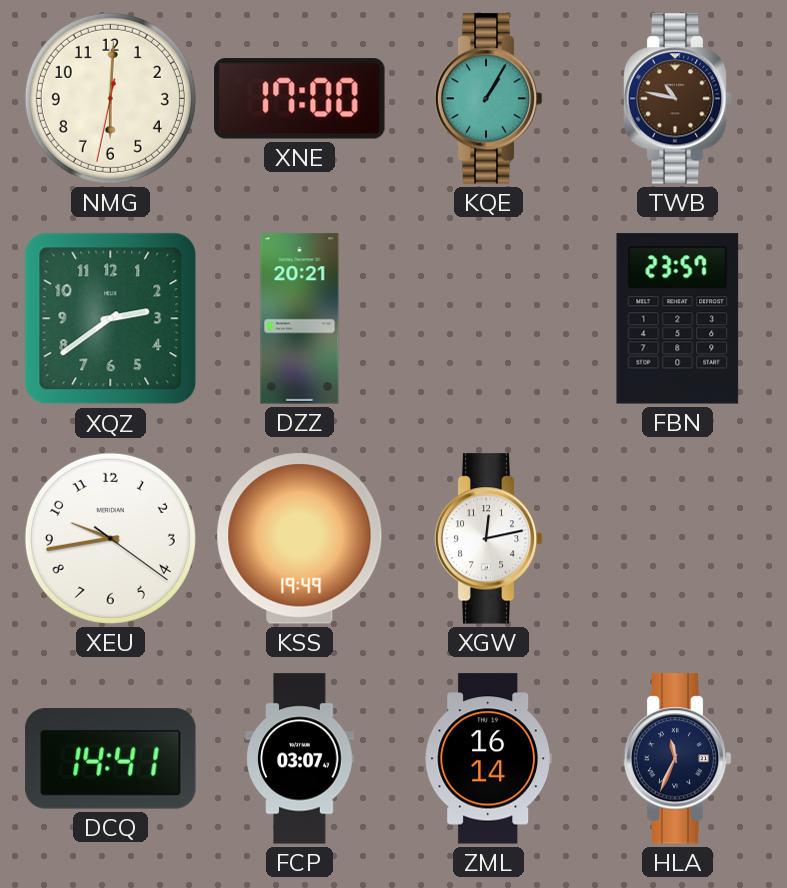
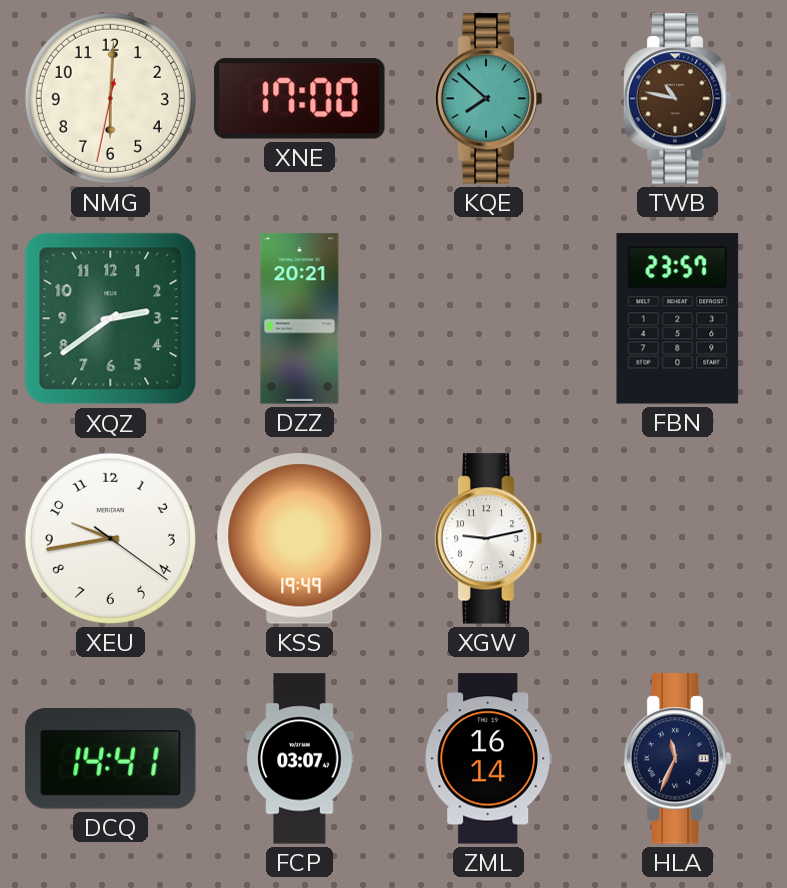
KQE: 1:05 -> 7:52
XGW: 12:13 -> 9:13
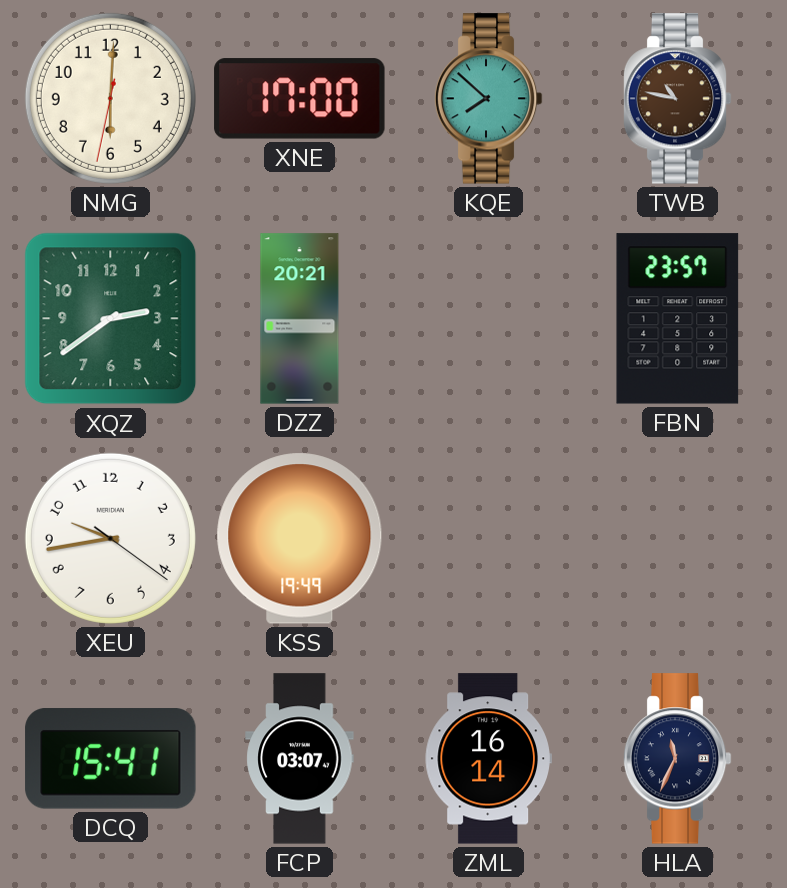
XGW: 9:13 -> none
DCQ: 14:41 -> 15:41
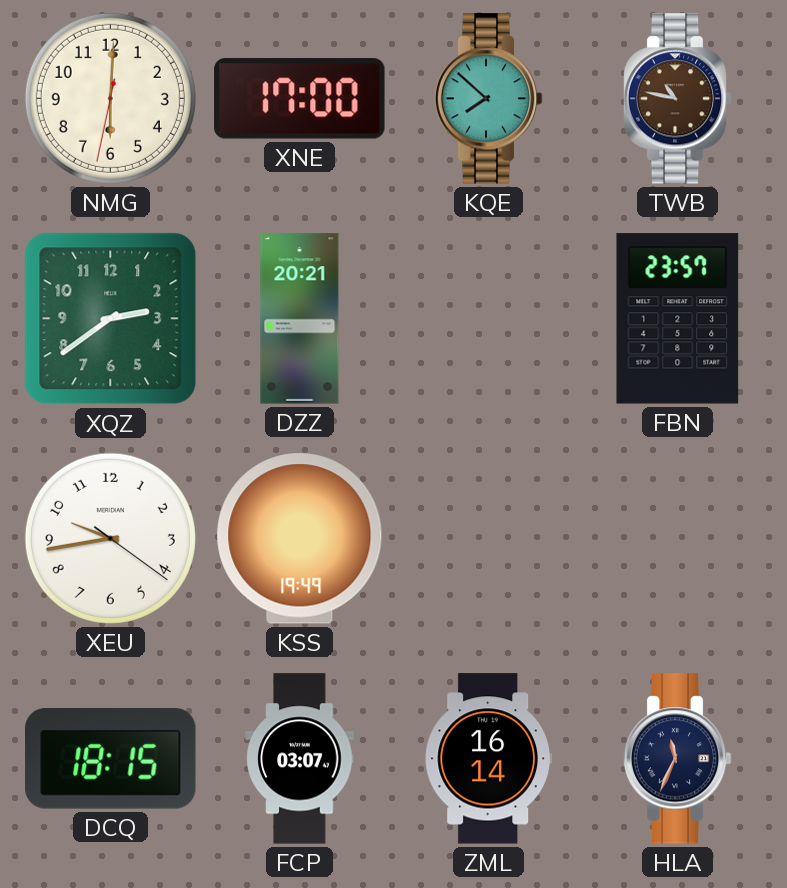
DCQ: 15:41 -> 18:15
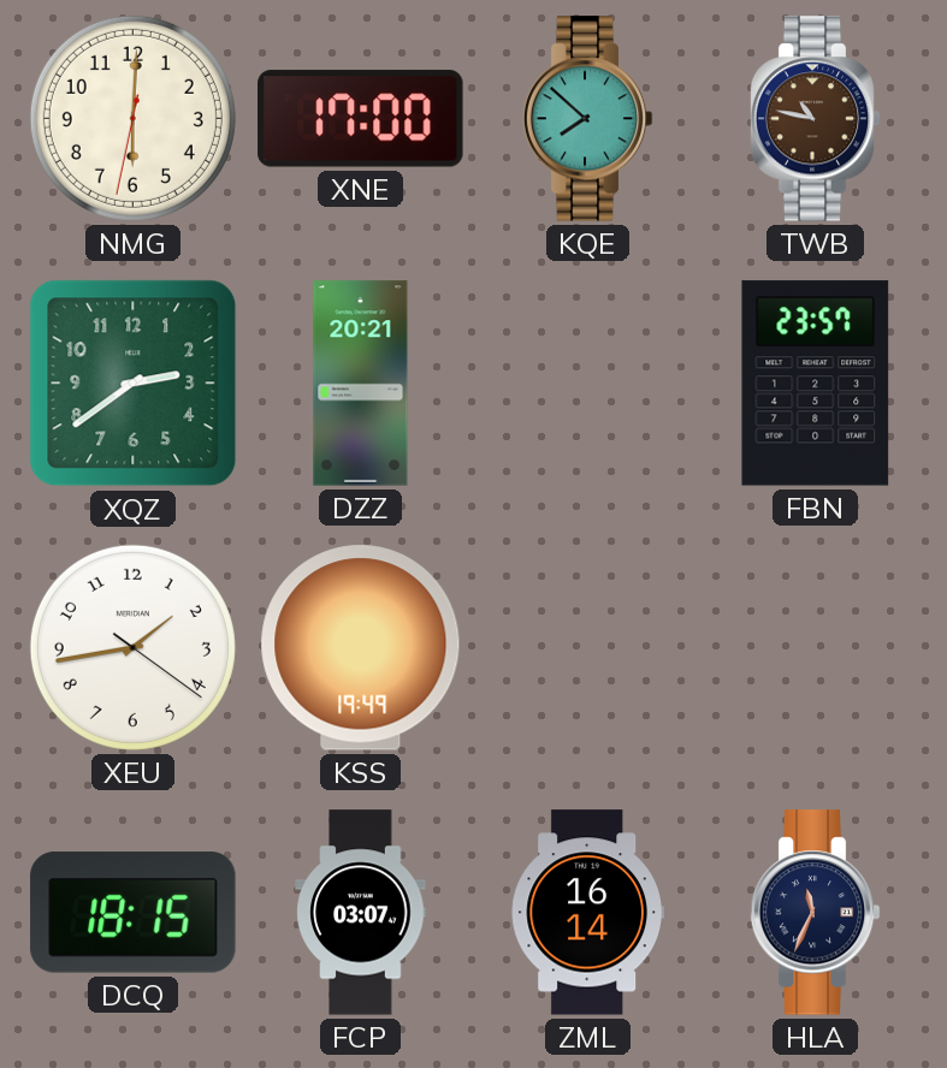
XEU: 9:43 -> 1:43
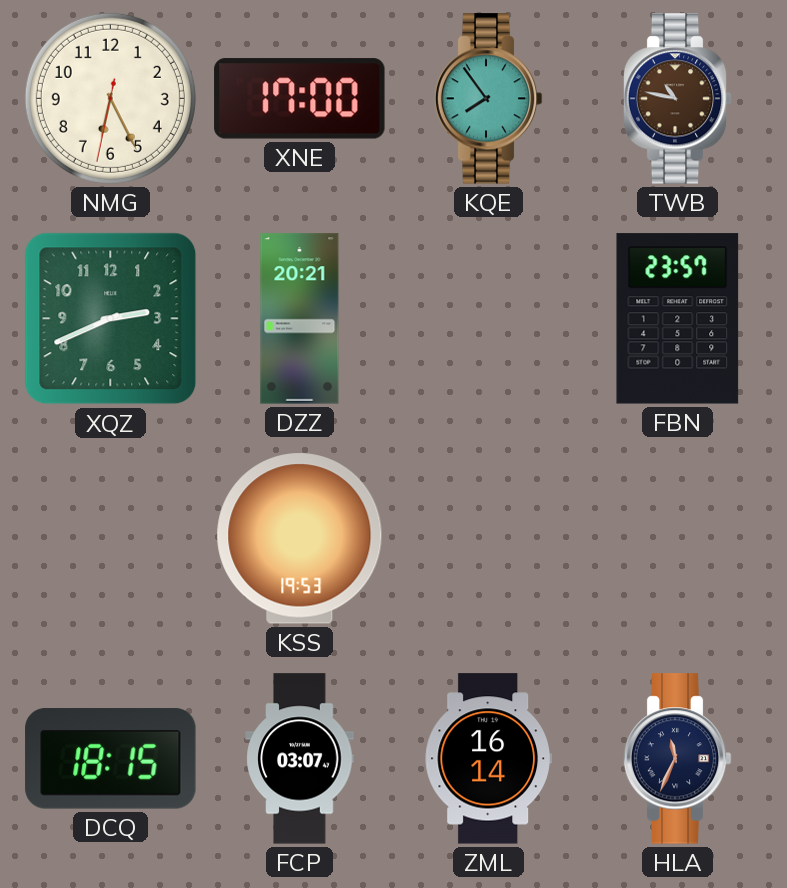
NMG: 6:00 -> 6:25
KQE: 7:52 -> 7:54
XQZ: 2:39 -> 2:41
XEU: 1:43 -> none
KSS: 19:49 -> 19:53
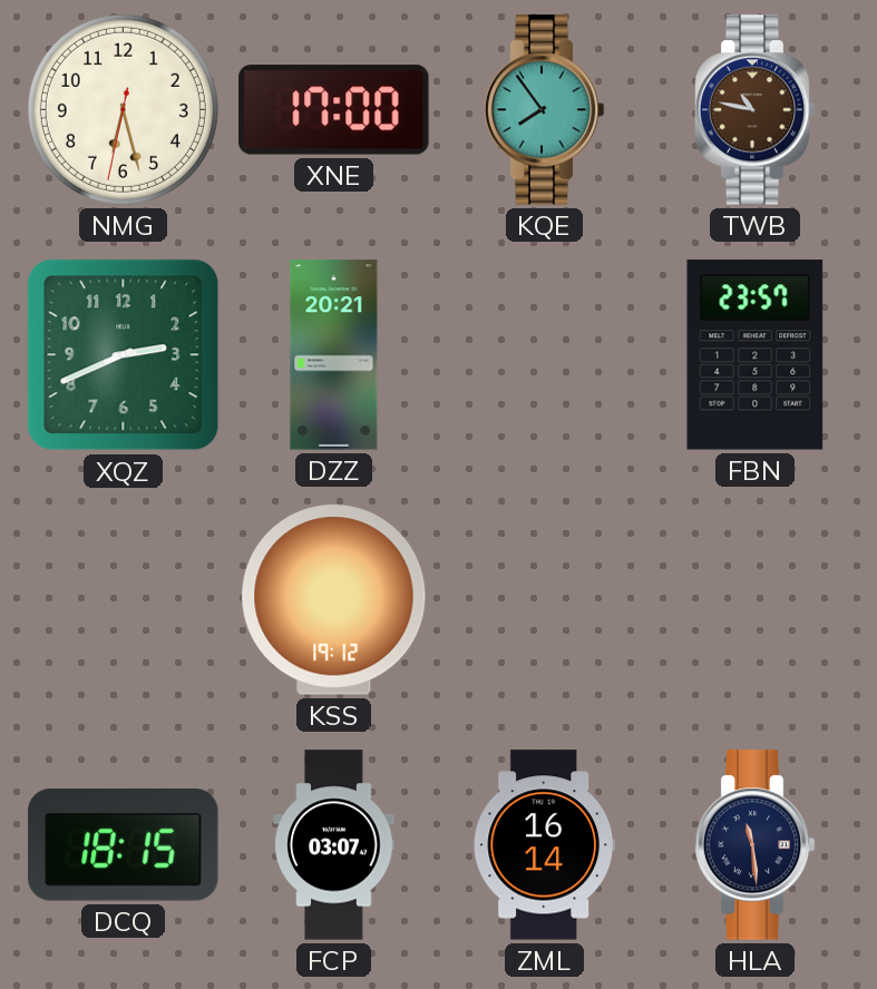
NMG: 6:25 -> 6:27
KSS: 19:53 -> 19:12
HLA: 11:34 -> 11:29
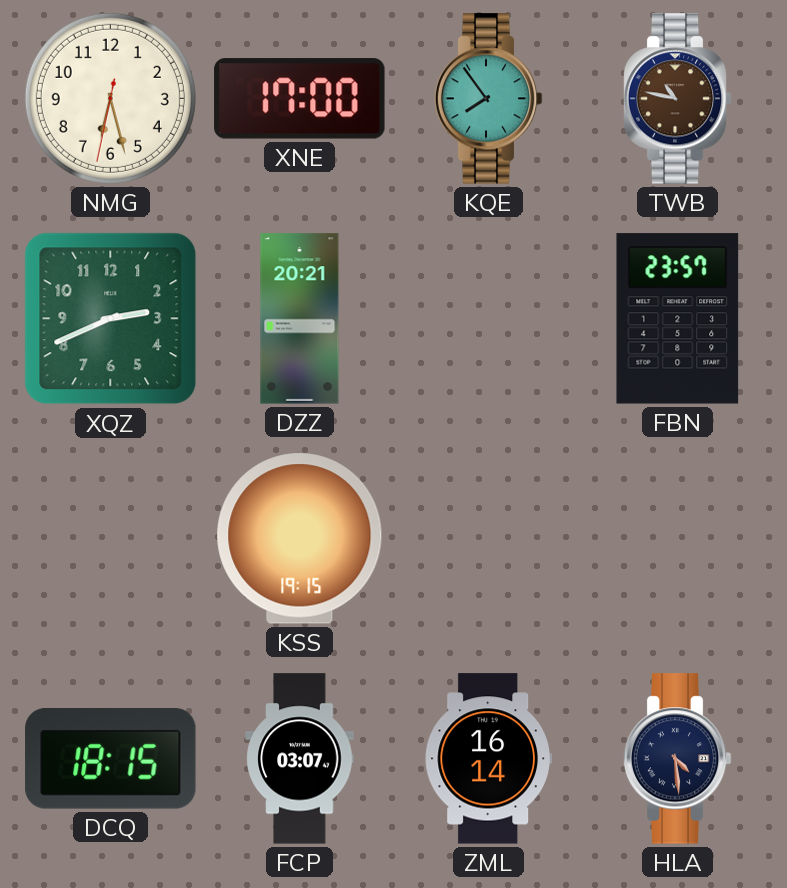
KSS: 19:12 -> 19:15
HLA: 11:29 -> 4:29
